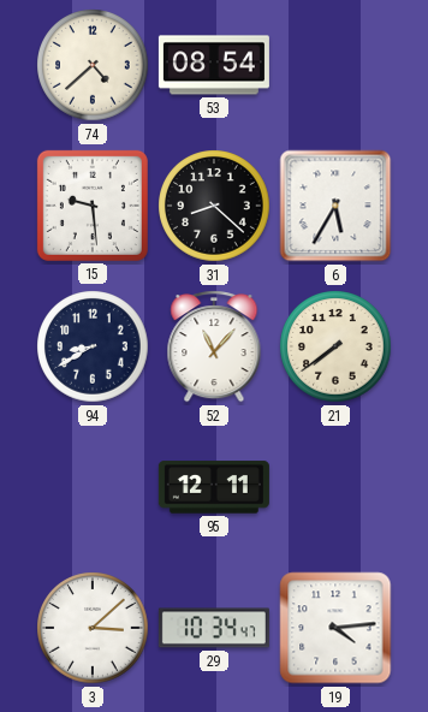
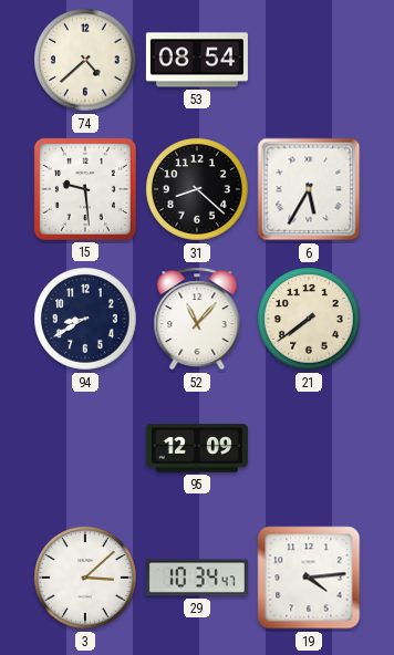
95: 12:11 -> 12:09
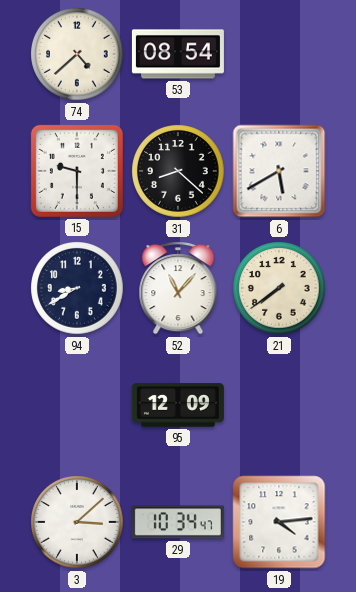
15: 9:29 -> 9:30
6: 5:35 -> 5:40
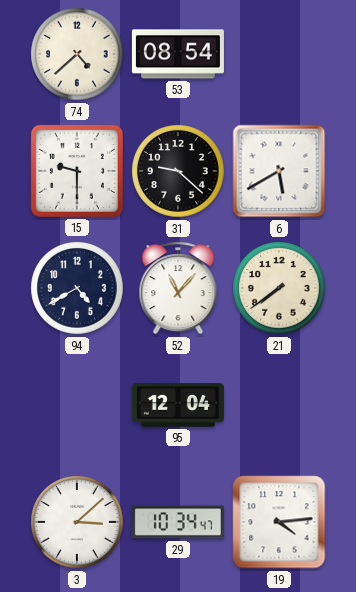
31: 8:22 -> 9:22
94: 8:40 -> 4:40
95: 12:09 -> 12:04
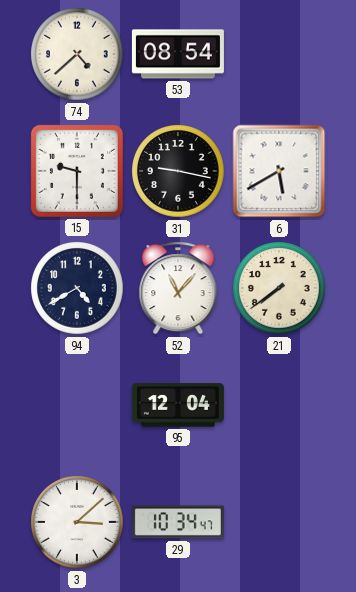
31: 9:22 -> 9:17
19: 4:14 -> none
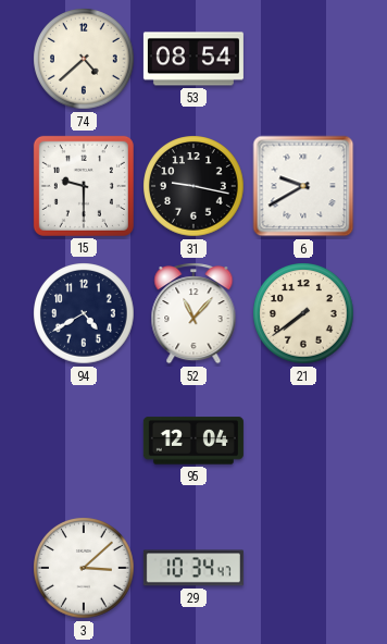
6: 5:40 -> 9:40
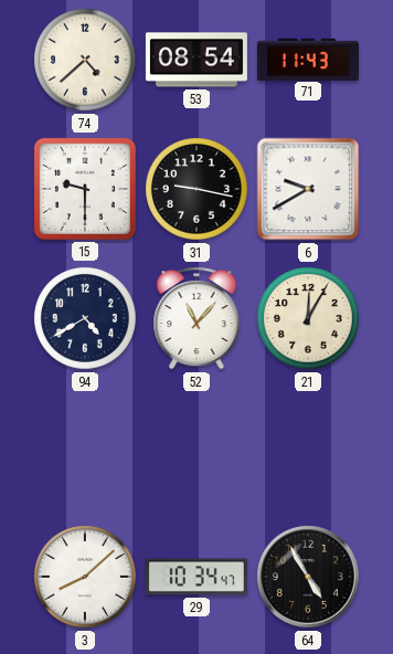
71: none -> 11:43
21: 7:39 -> 12:05
95: 12:04 -> none
3: 3:08 -> 8:08
64: none -> 4:55
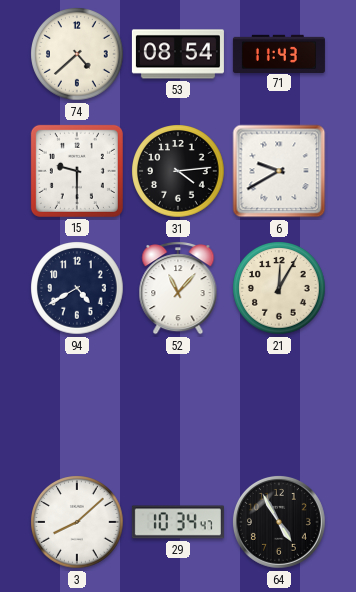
31: 9:17 -> 4:14
